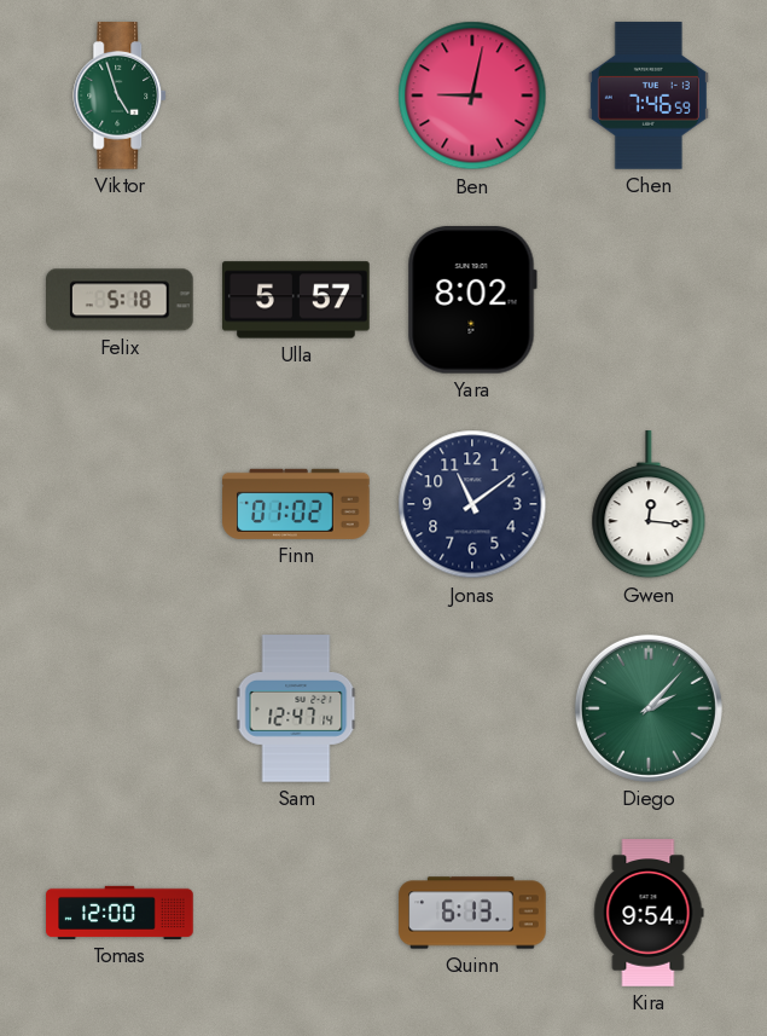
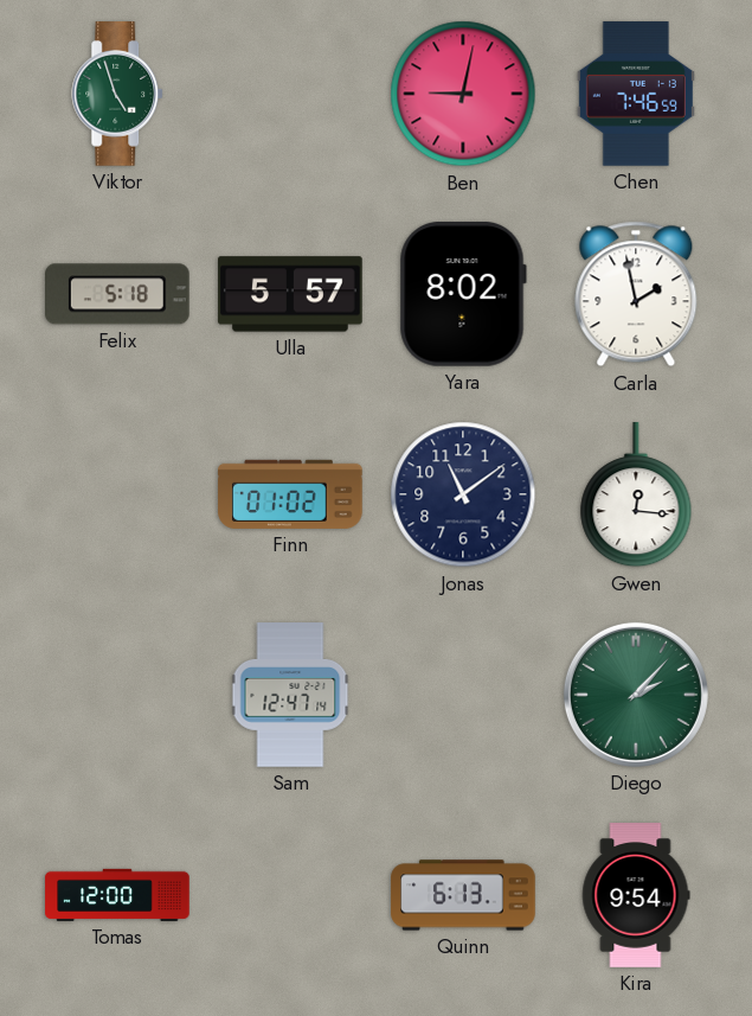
Carla: none -> 1:58
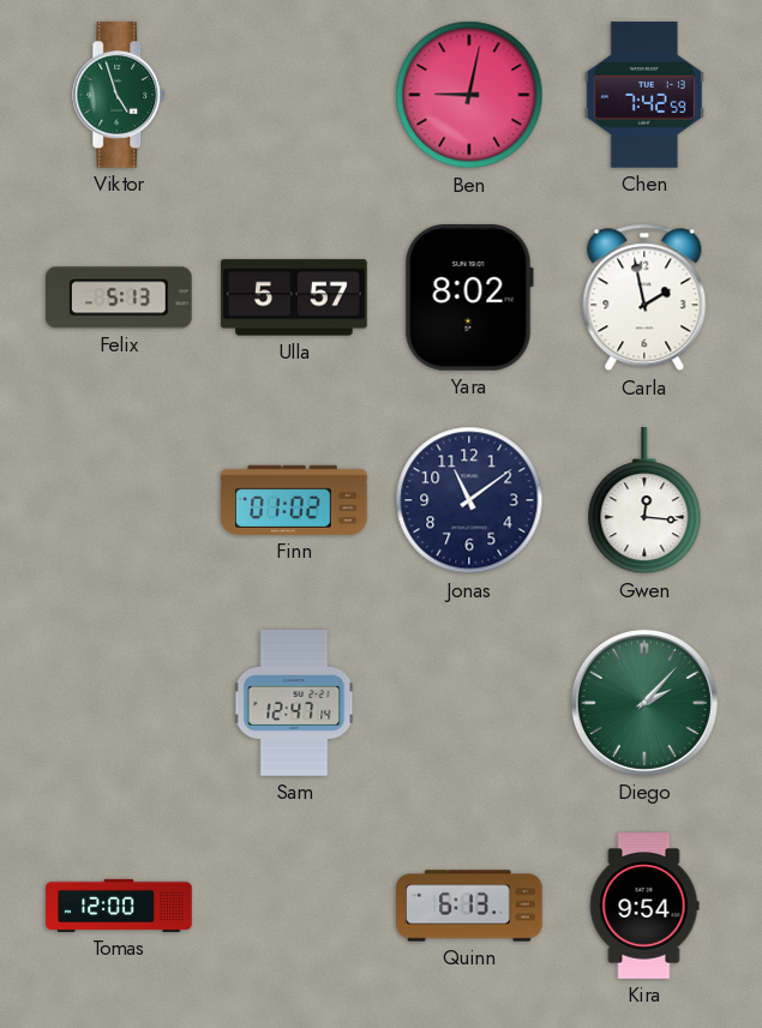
Chen: 7:46 -> 7:42
Felix: 5:18 -> 5:13
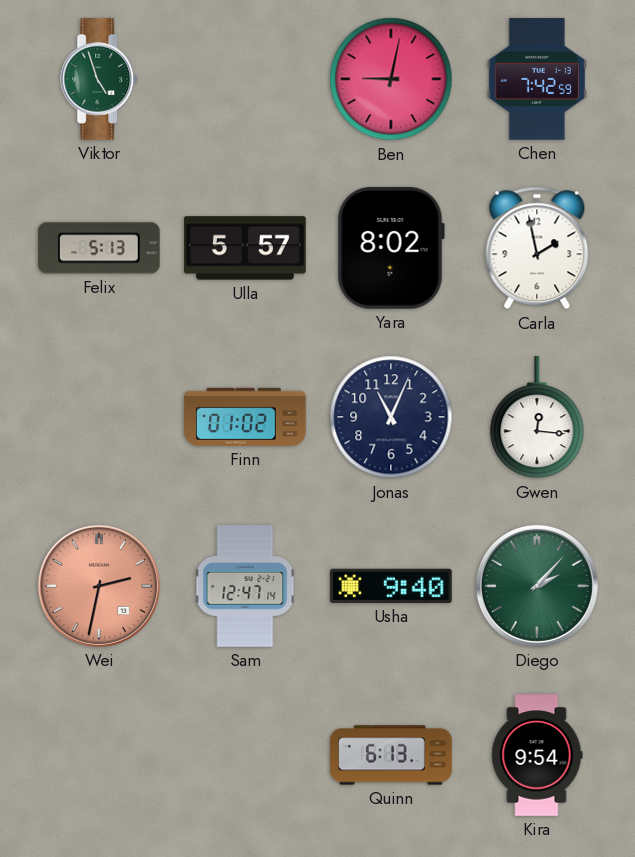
Jonas: 11:09 -> 11:04
Wei: none -> 2:32
Usha: none -> 9:40
Tomas: 12:00 -> none
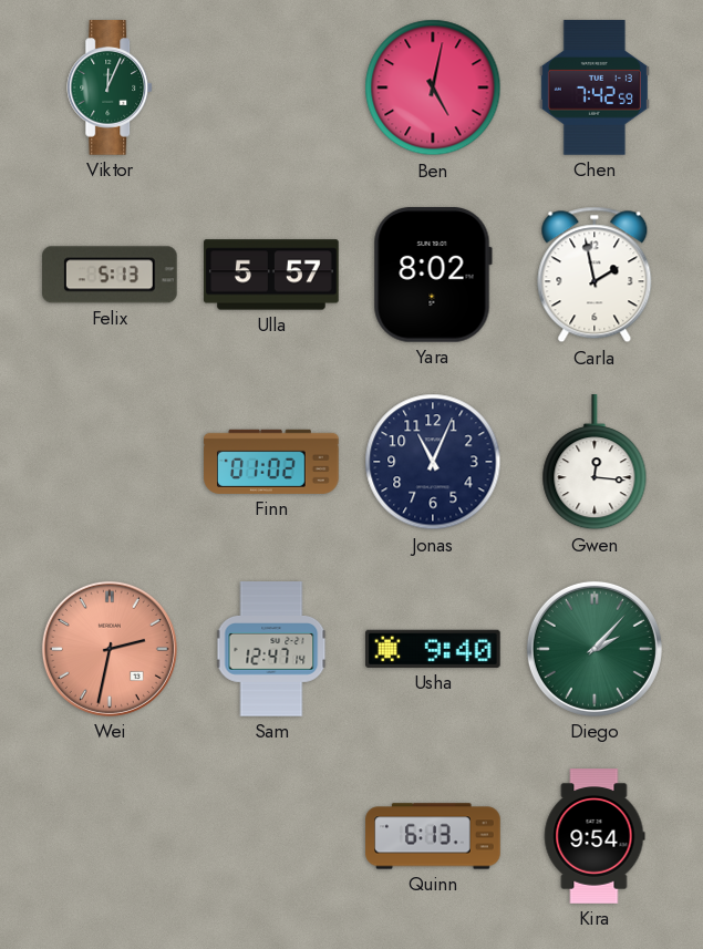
Viktor: 4:57 -> 12:04
Ben: 9:02 -> 5:02
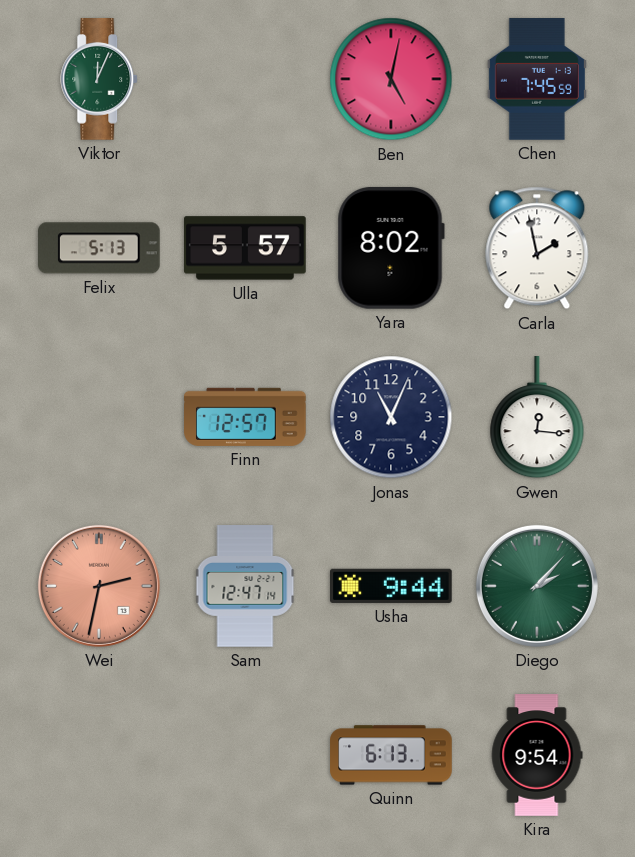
Chen: 7:42 -> 7:45
Finn: 01:02 -> 12:57
Usha: 9:40 -> 9:44
